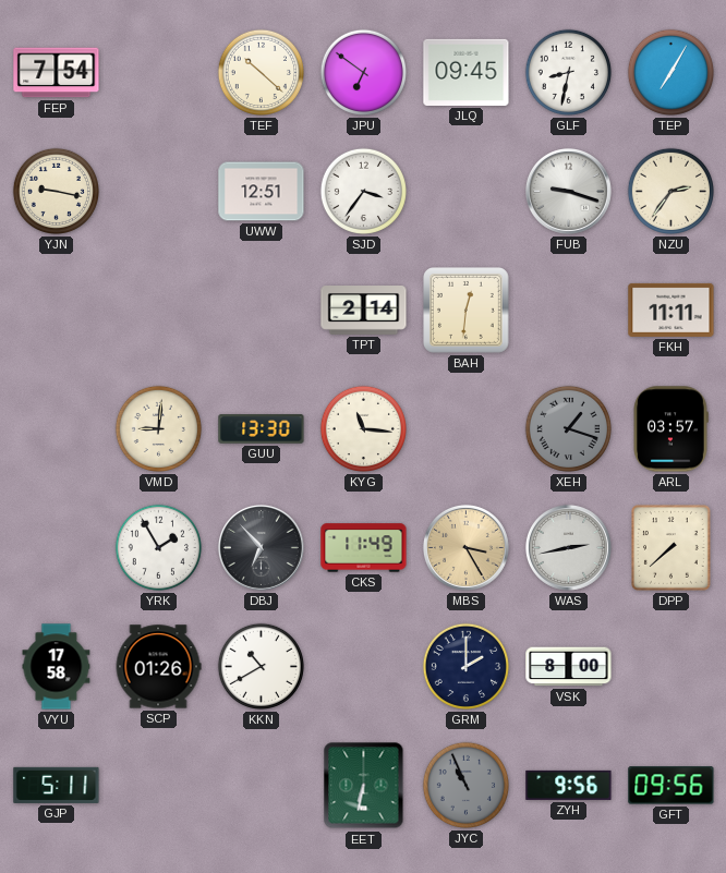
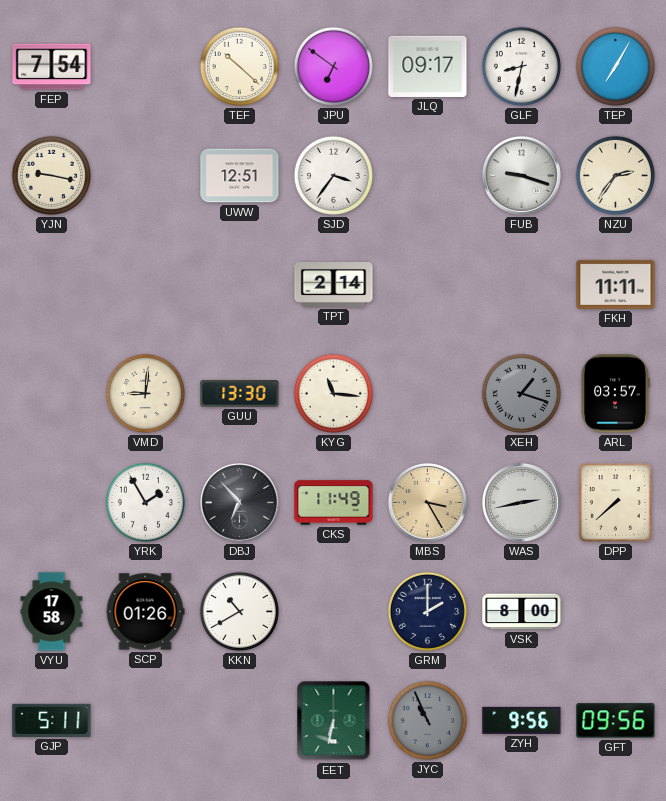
JLQ: 09:45 -> 09:17
BAH: 12:31 -> none
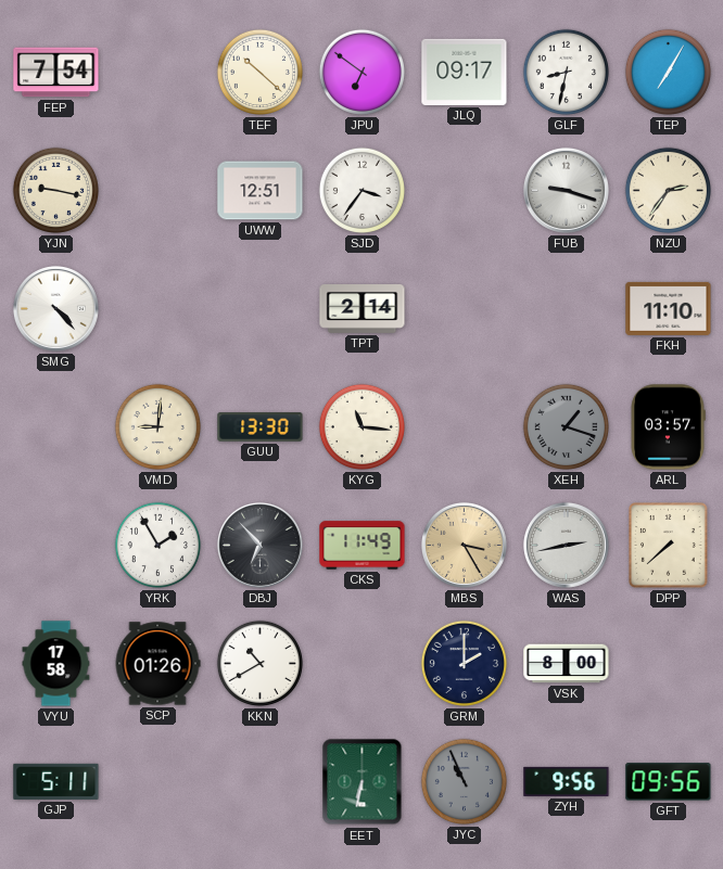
SMG: none -> 4:23
FKH: 11:11 -> 11:10
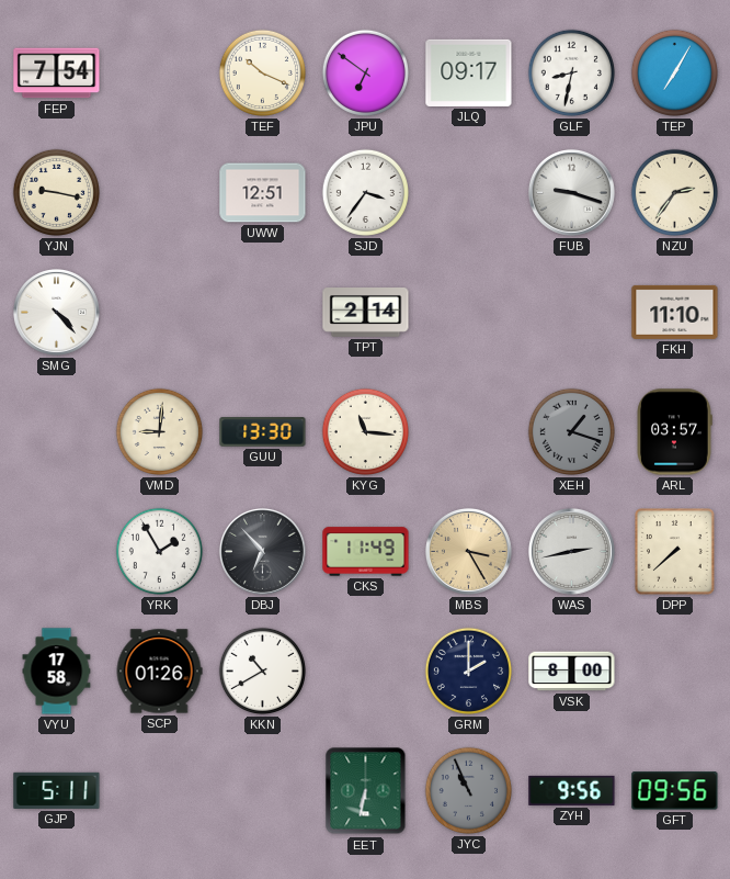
TEF: 10:22 -> 10:19
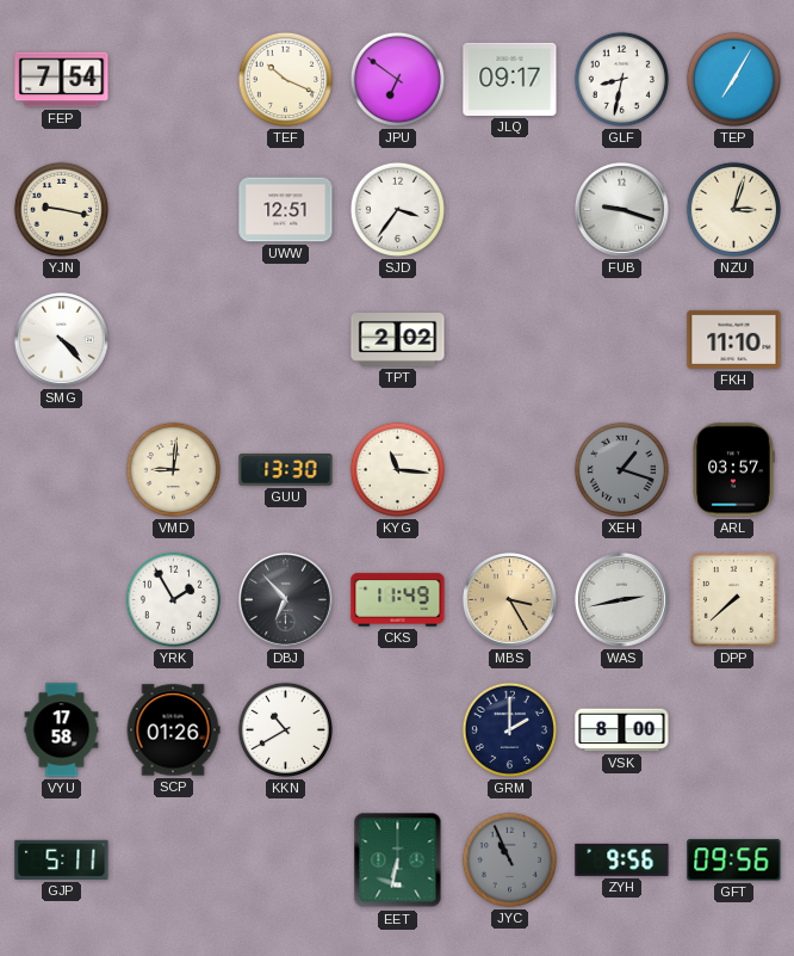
NZU: 2:36 -> 3:03
TPT: 2:14 -> 2:02
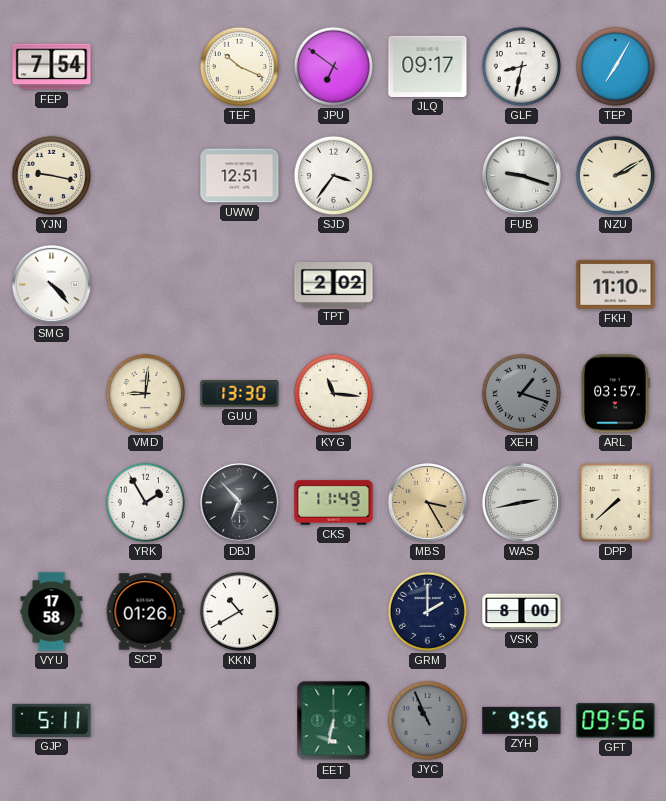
NZU: 3:03 -> 2:10
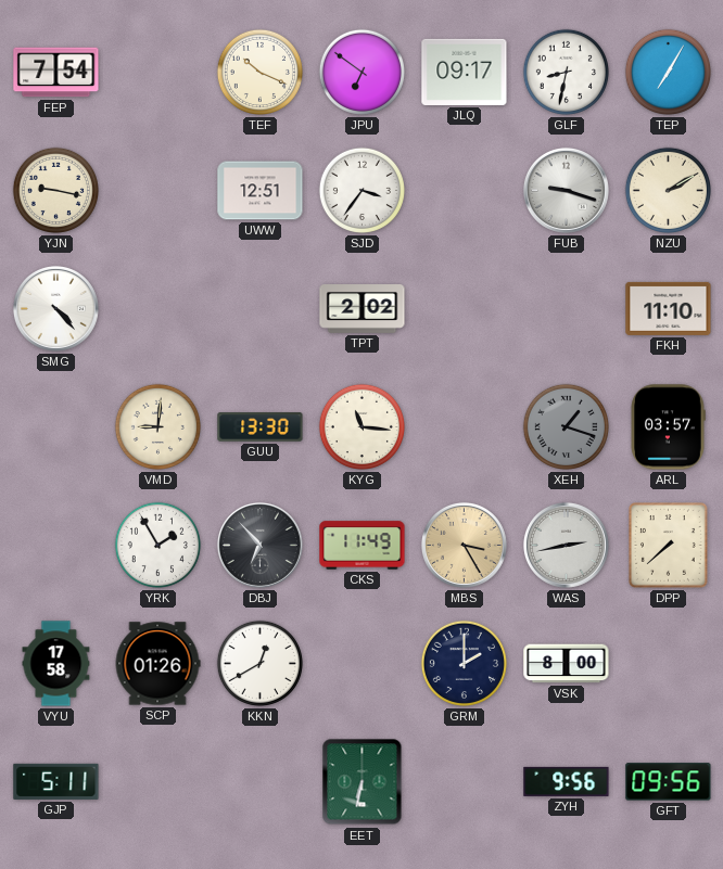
KKN: 10:40 -> 12:40
JYC: 10:56 -> none
